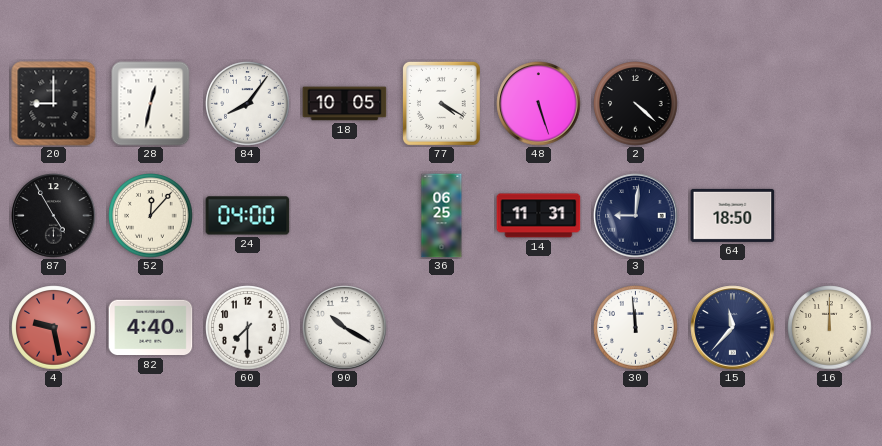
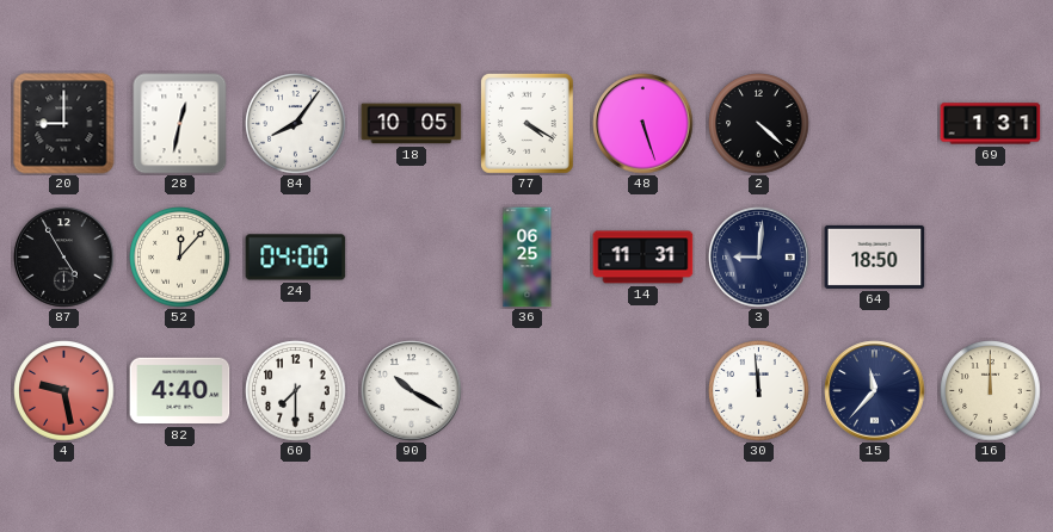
69: none -> 1:31
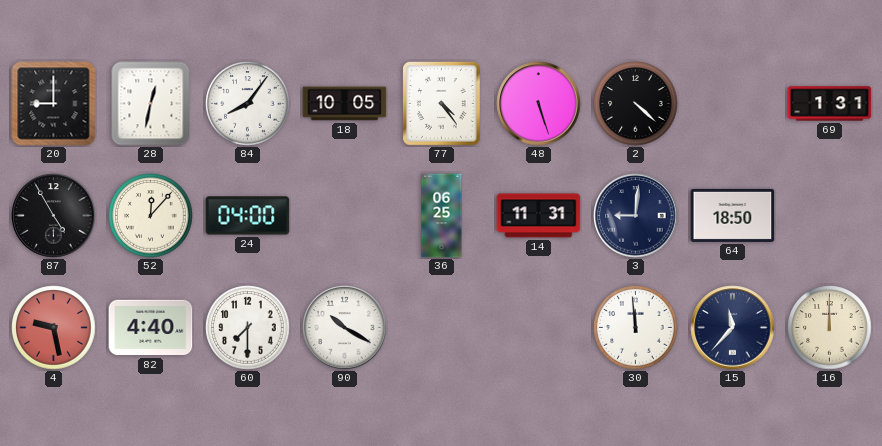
77: 4:20 -> 4:24
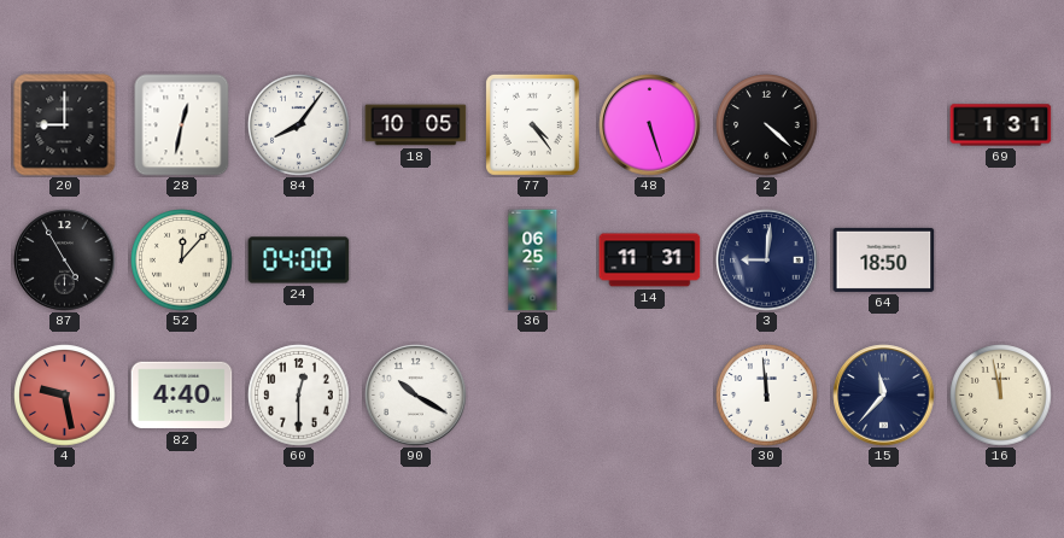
60: 7:30 -> 12:30
16: 12:00 -> 11:58
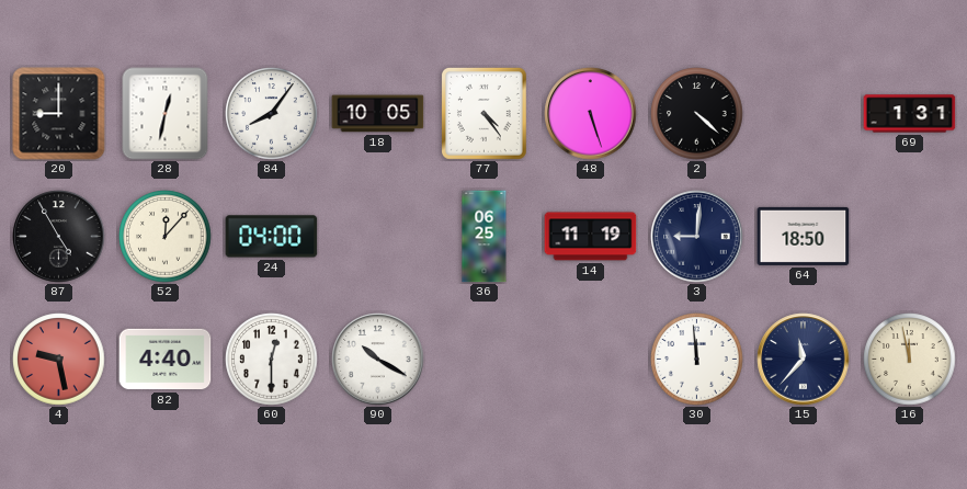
14: 11:31 -> 11:19
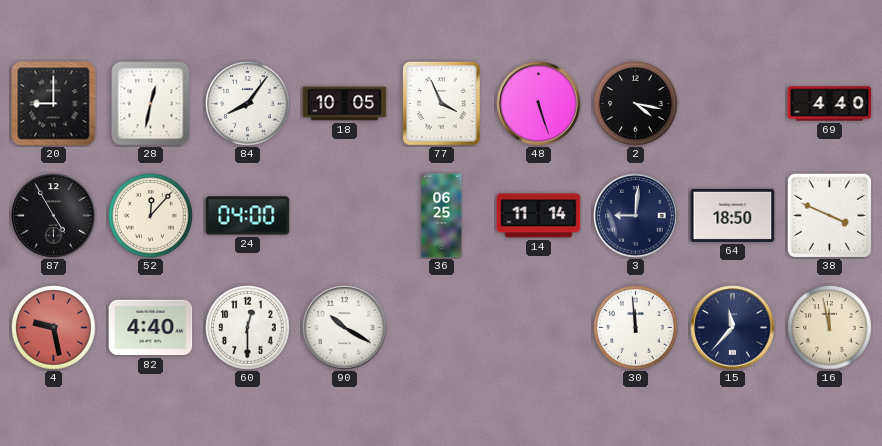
77: 4:24 -> 3:56
2: 4:22 -> 4:17
69: 1:31 -> 4:40
14: 11:19 -> 11:14
38: none -> 3:49
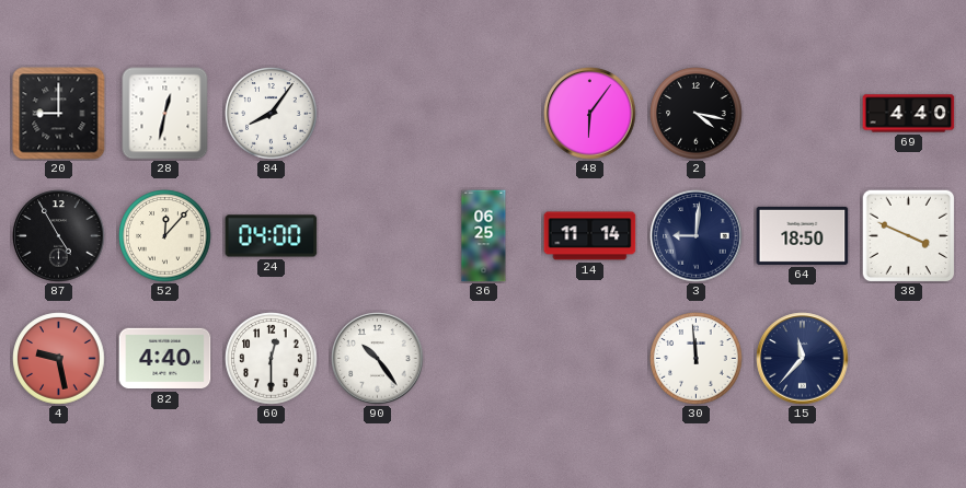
18: 10:05 -> none
77: 3:56 -> none
48: 5:27 -> 6:06
90: 10:20 -> 10:24
16: 11:58 -> none
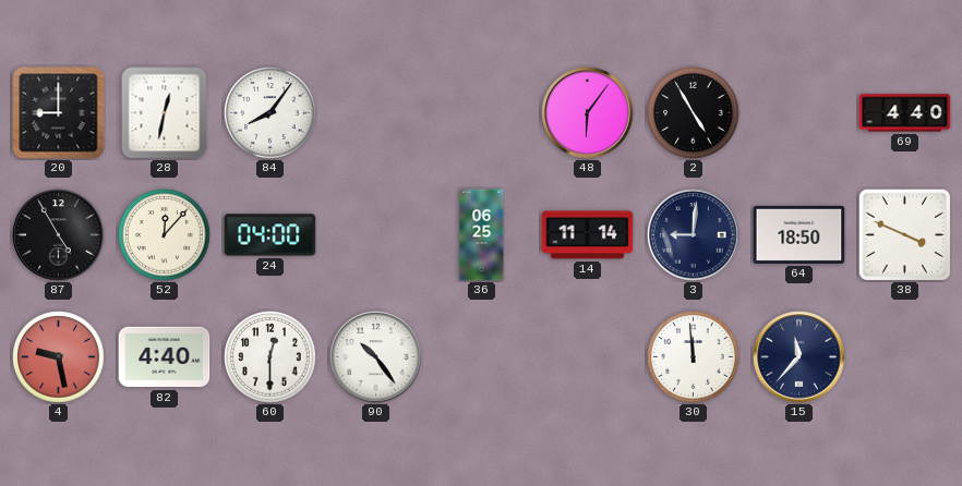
2: 4:17 -> 4:55
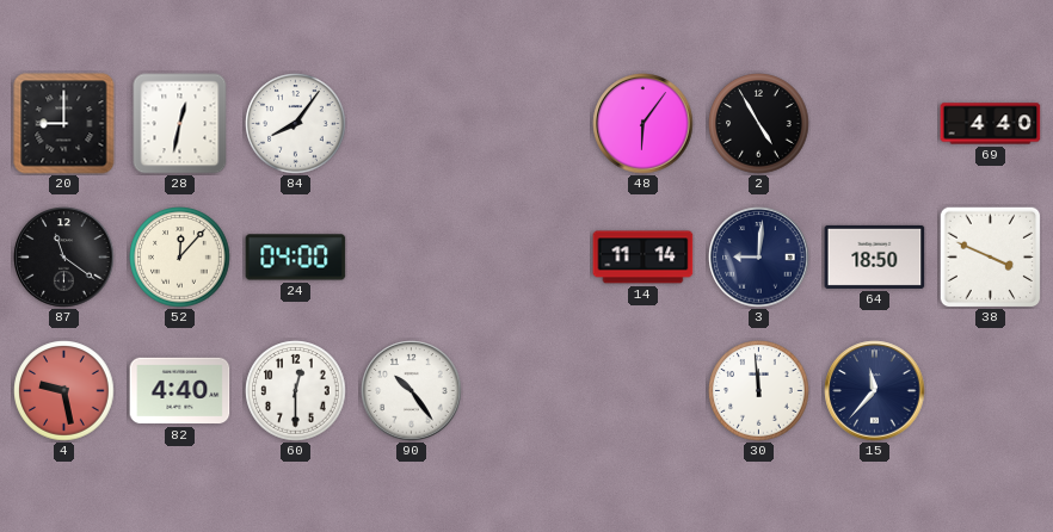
87: 4:55 -> 11:21
36: 06:25 -> none
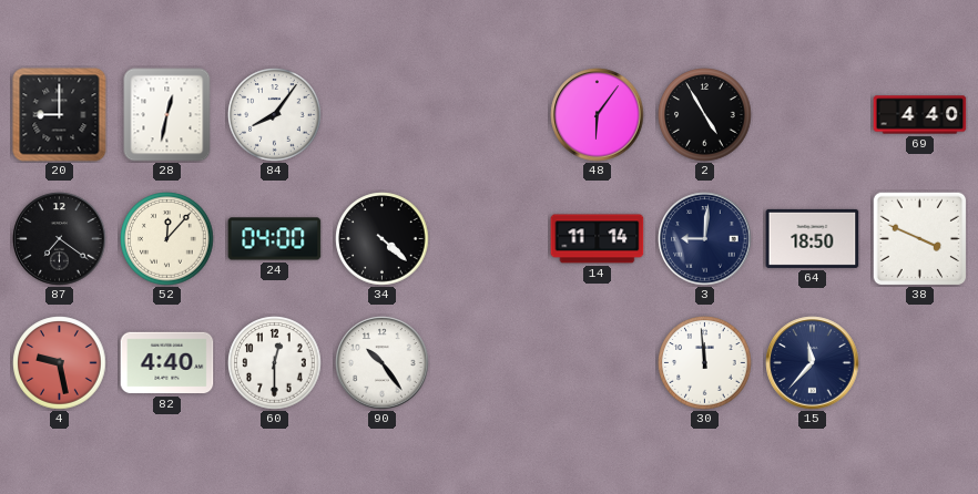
87: 11:21 -> 7:21
34: none -> 4:22
